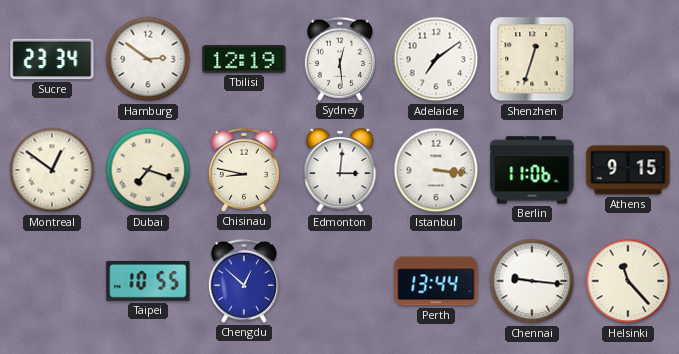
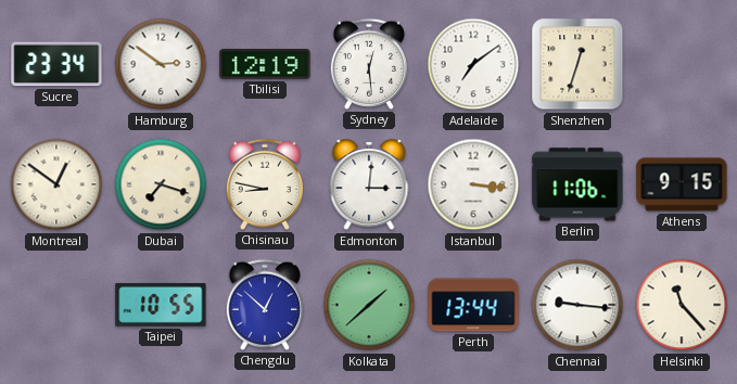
Kolkata: none -> 1:38
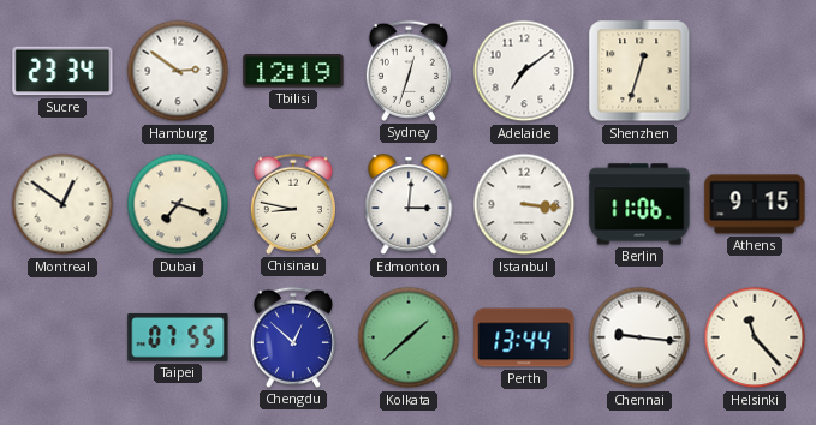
Sydney: 12:29 -> 12:33
Taipei: 10:55 -> 07:55
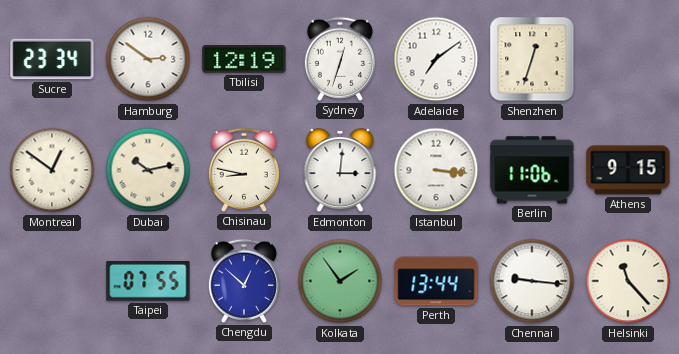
Dubai: 7:18 -> 10:13
Kolkata: 1:38 -> 1:54
